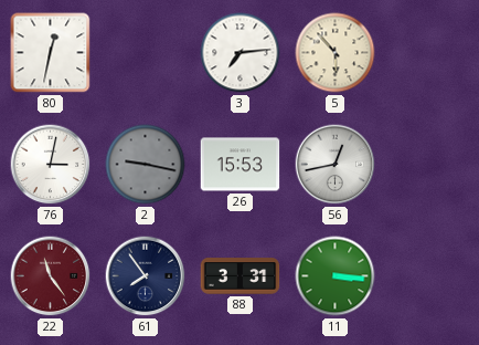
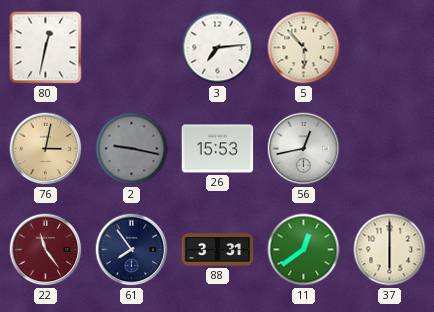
76 dial: white -> champagne
11: 3:16 -> 12:39
37: none -> 6:00
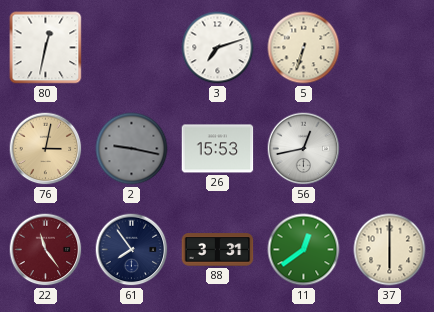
3: 7:14 -> 7:12
5: 5:53 -> 6:33
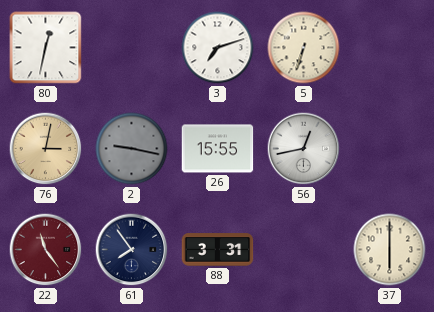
26: 15:53 -> 15:55
11: 12:39 -> none
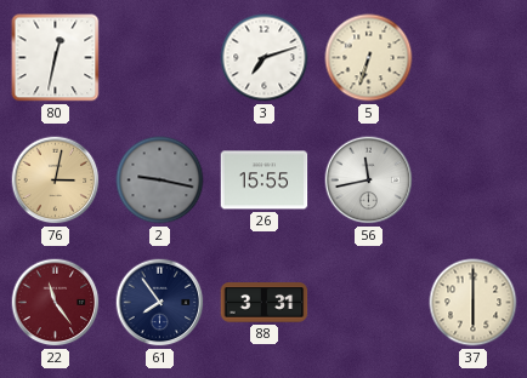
56: 12:43 -> 11:43
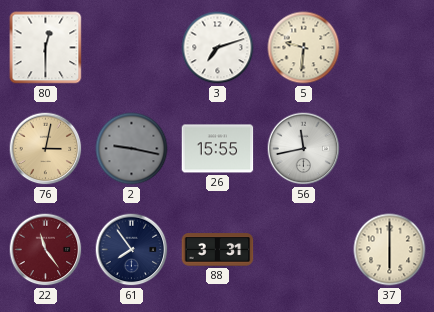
80: 12:32 -> 12:30
5: 6:33 -> 9:31
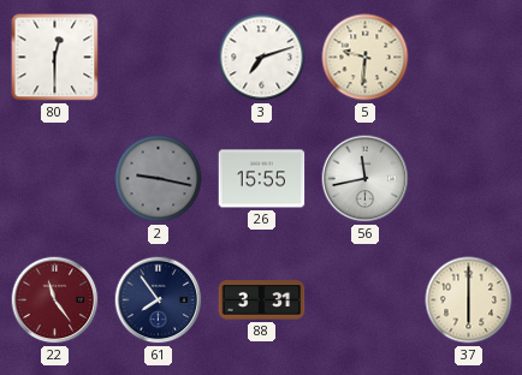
76: 3:02 -> none
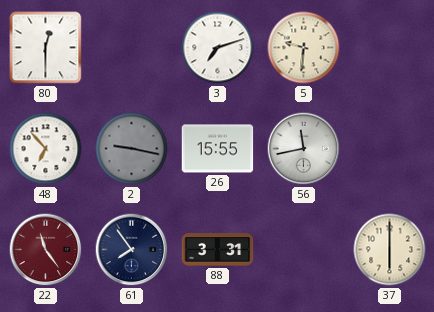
48: none -> 6:53
